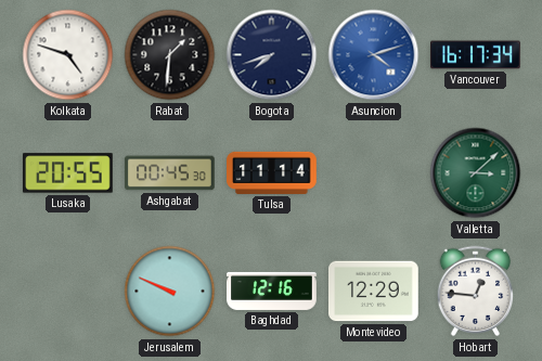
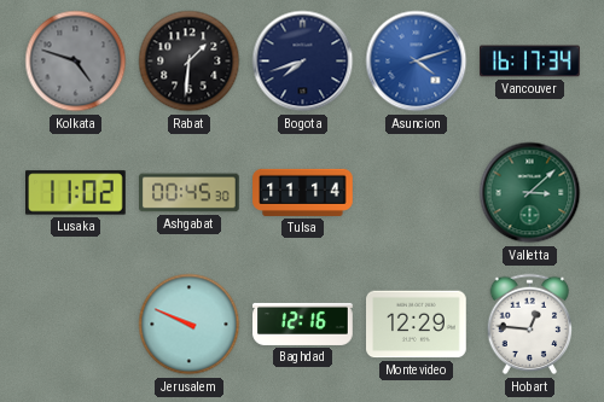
Kolkata dial: white -> grey
Lusaka: 20:55 -> 11:02
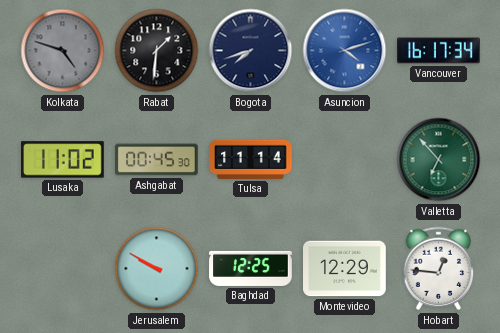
Valletta: 3:08 -> 6:53
Jerusalem: 9:49 -> 9:50
Baghdad: 12:16 -> 12:25
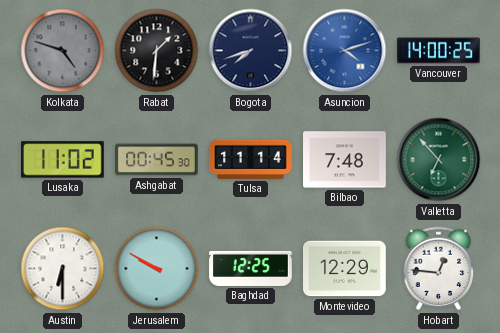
Vancouver: 16:17 -> 14:00
Bilbao: none -> 7:48
Austin: none -> 6:30
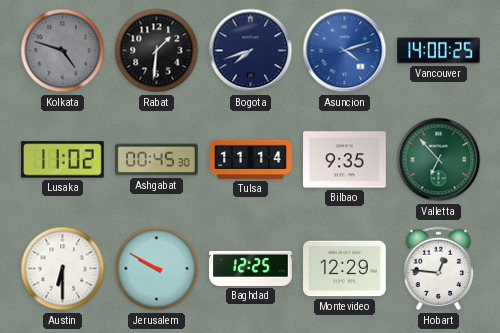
Bilbao: 7:48 -> 9:35
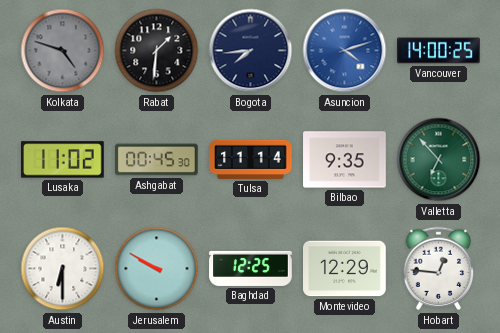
Bogota: 7:42 -> 7:44
